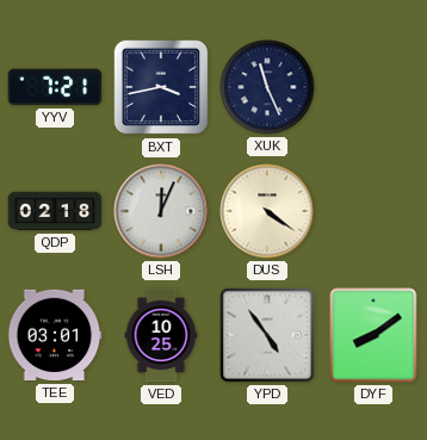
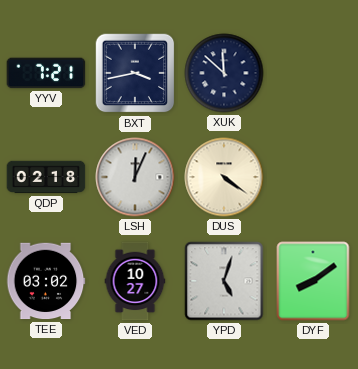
XUK: 11:26 -> 11:52
TEE: 03:01 -> 03:02
VED: 10:25 -> 10:27
YPD: 4:54 -> 5:03
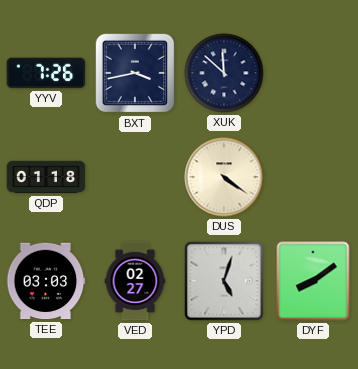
YYV: 7:21 -> 7:26
QDP: 02:18 -> 01:18
LSH: 12:04 -> none
TEE: 03:02 -> 03:03
VED: 10:27 -> 02:27
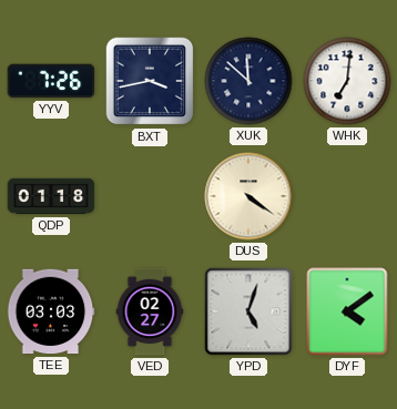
WHK: none -> 7:01
DYF: 8:09 -> 4:09
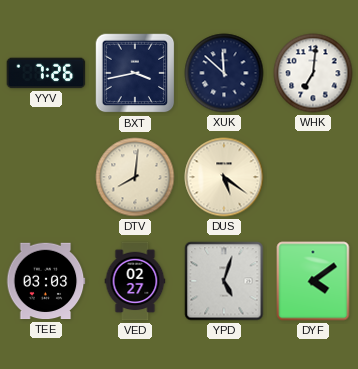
QDP: 01:18 -> none
DTV: none -> 8:01
DUS: 4:21 -> 5:21
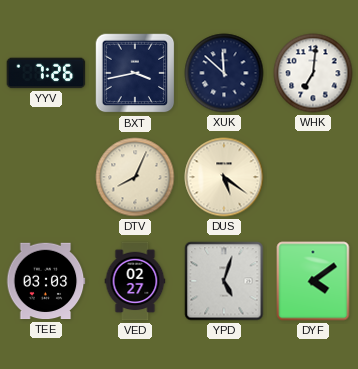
DTV: 8:01 -> 8:04
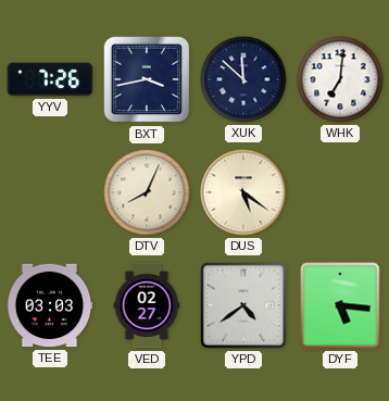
YPD: 5:03 -> 4:39
DYF: 4:09 -> 5:16
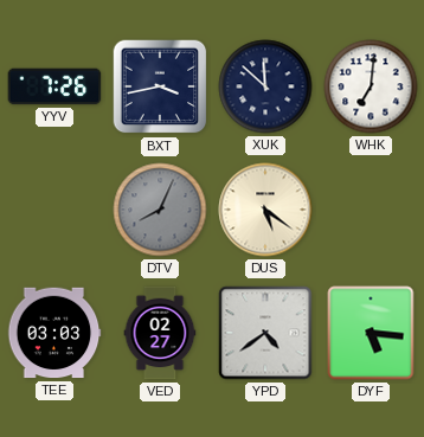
DTV dial: cream -> grey
